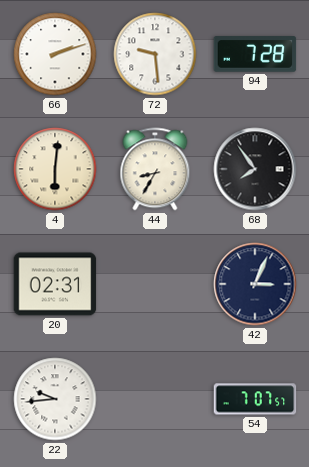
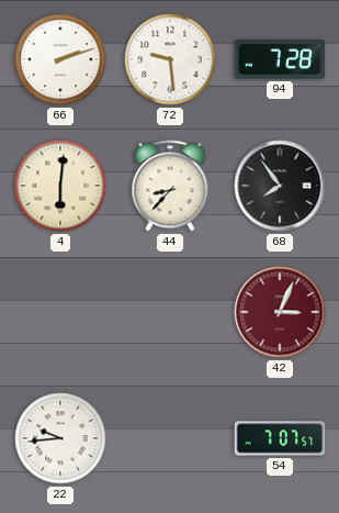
44: 8:35 -> 8:37
20: 02:31 -> none
42 dial: navy -> burgundy
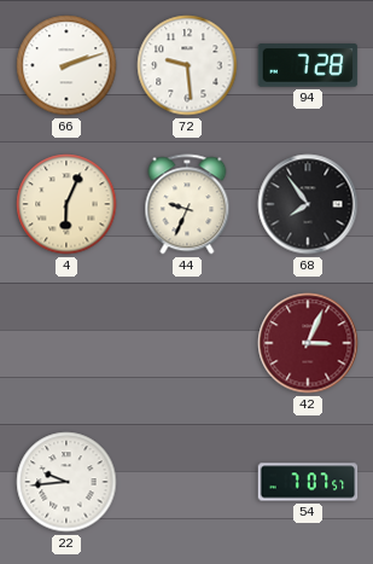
4: 6:01 -> 6:04
44: 8:37 -> 9:34
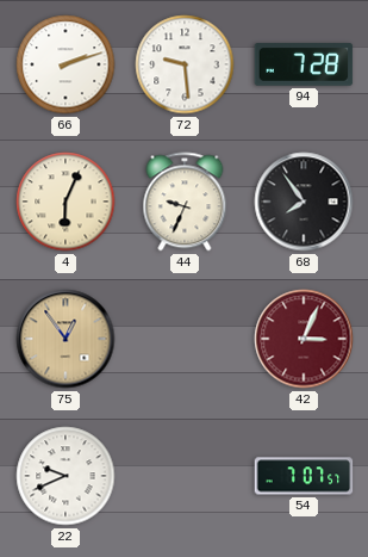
75: none -> 12:54
22: 9:44 -> 9:41
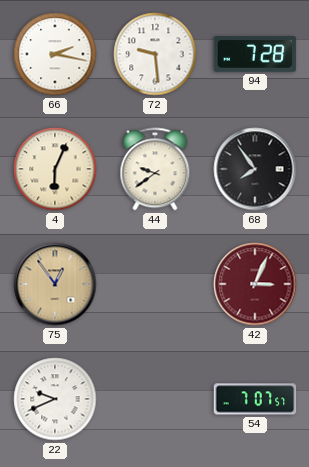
66: 2:12 -> 2:17
44: 9:34 -> 9:39
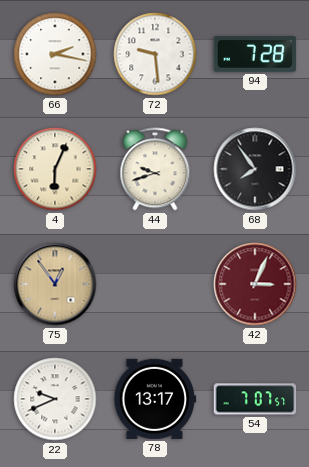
44: 9:39 -> 9:42
78: none -> 13:17
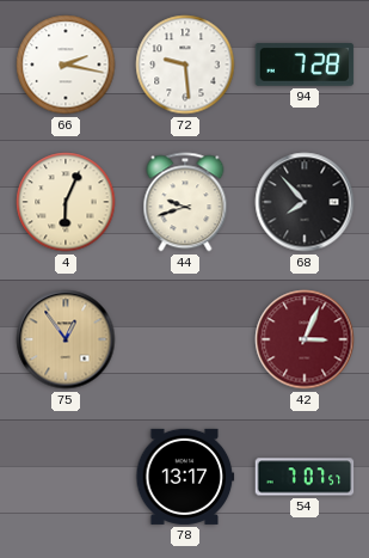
68: 7:54 -> 7:53
22: 9:41 -> none
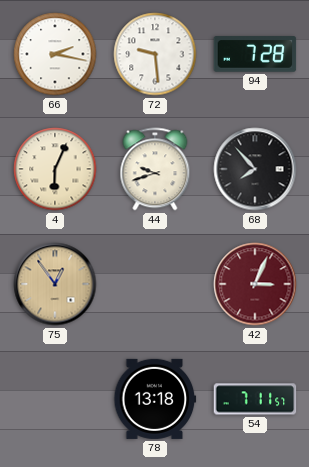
78: 13:17 -> 13:18
54: 7:07 -> 7:11
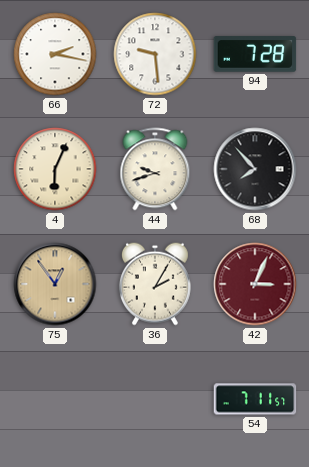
36: none -> 2:05
78: 13:18 -> none
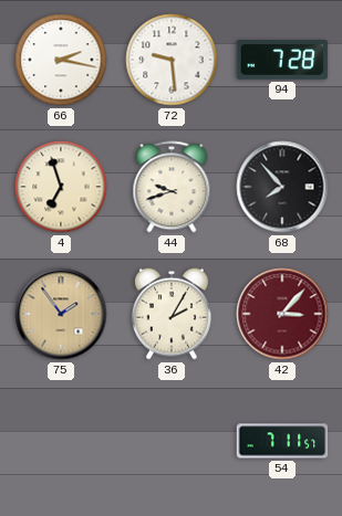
4: 6:04 -> 6:57
75: 12:54 -> 1:54
42: 3:04 -> 3:07
